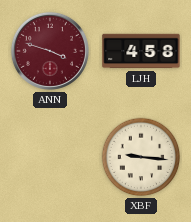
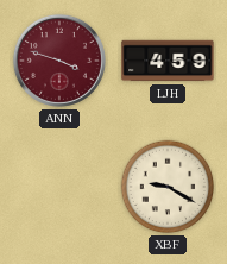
LJH: 4:58 -> 4:59
XBF: 9:16 -> 9:20
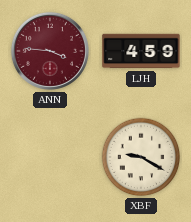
ANN: 3:48 -> 3:46
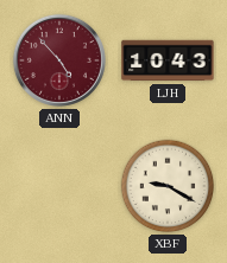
ANN: 3:46 -> 4:53
LJH: 4:59 -> 10:43
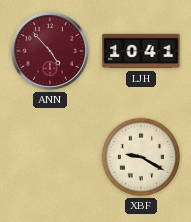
LJH: 10:43 -> 10:41
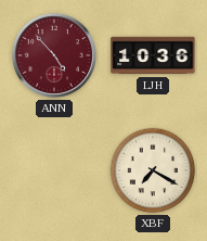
LJH: 10:41 -> 10:36
XBF: 9:20 -> 7:20
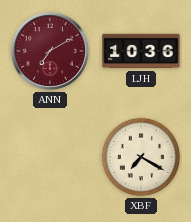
ANN: 4:53 -> 7:10
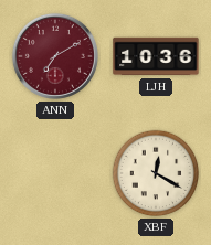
XBF: 7:20 -> 12:20
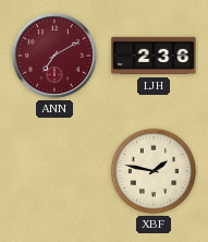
LJH: 10:36 -> 2:36
XBF: 12:20 -> 1:47
